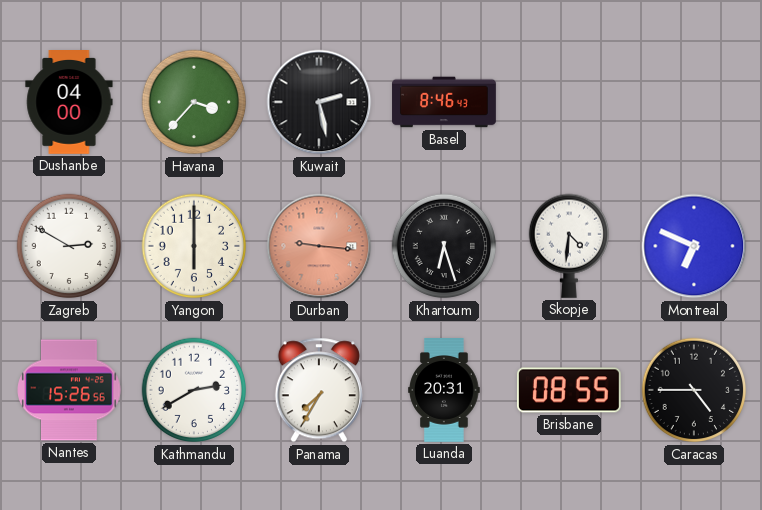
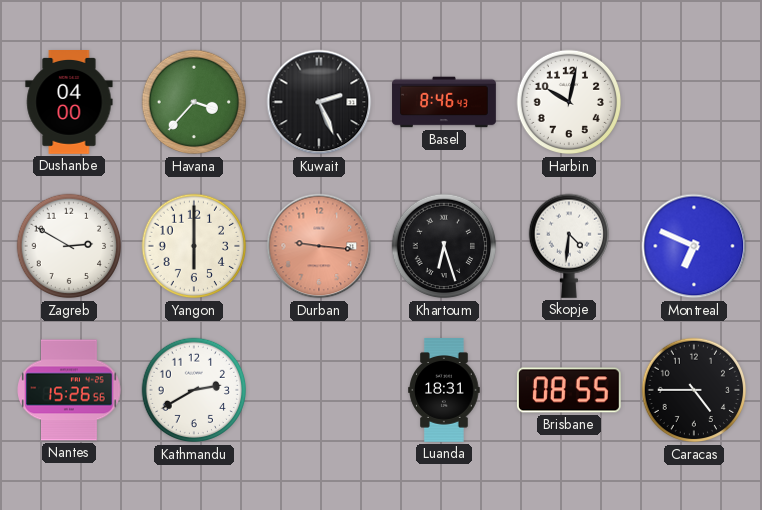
Kuwait: 2:28 -> 2:26
Harbin: none -> 10:02
Panama: 7:35 -> none
Luanda: 20:31 -> 18:31
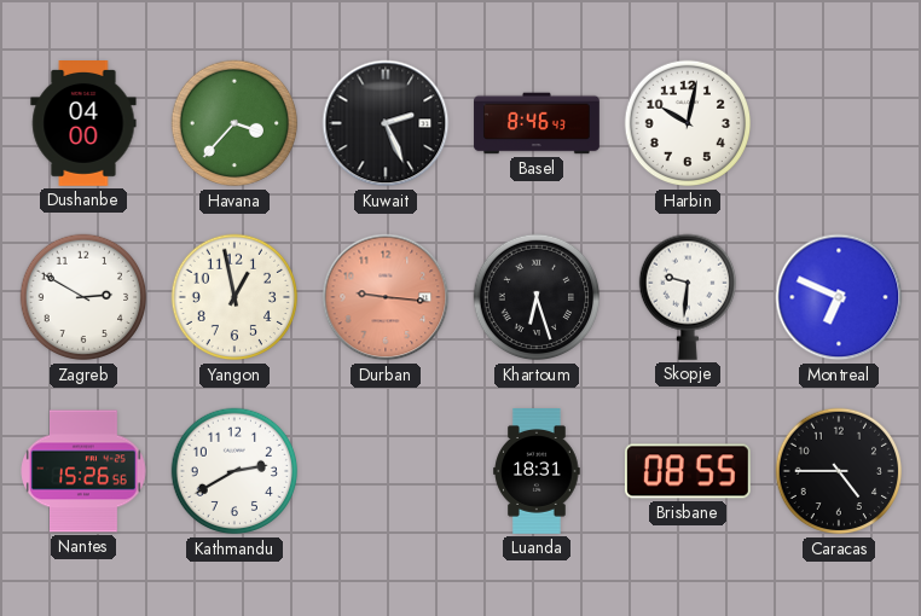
Yangon: 6:00 -> 12:58
Skopje: 4:31 -> 9:31
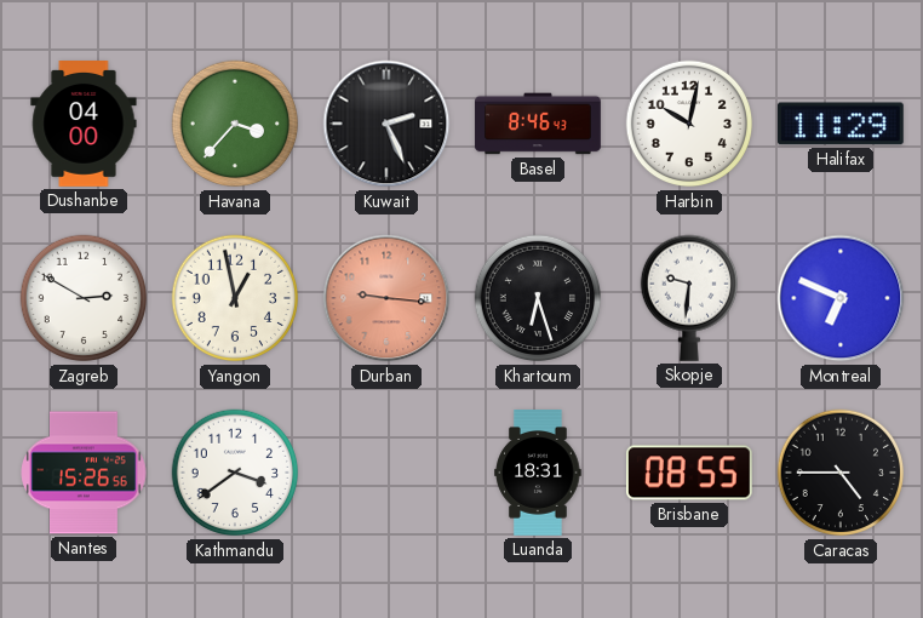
Halifax: none -> 11:29
Kathmandu: 2:40 -> 3:39
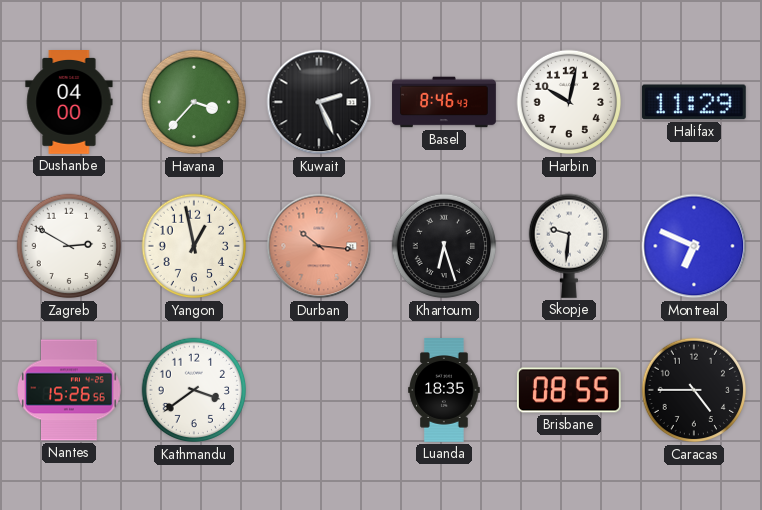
Durban: 9:16 -> 10:16
Luanda: 18:31 -> 18:35
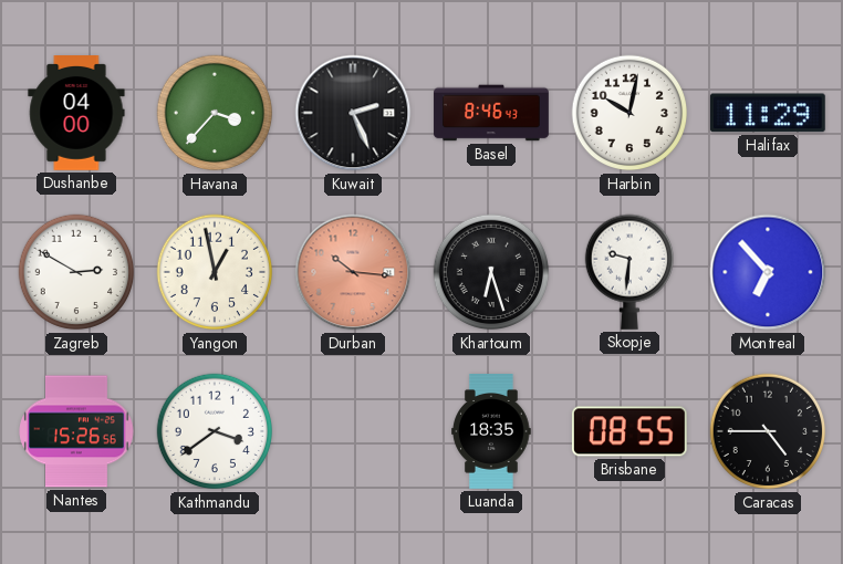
Montreal: 6:49 -> 6:53
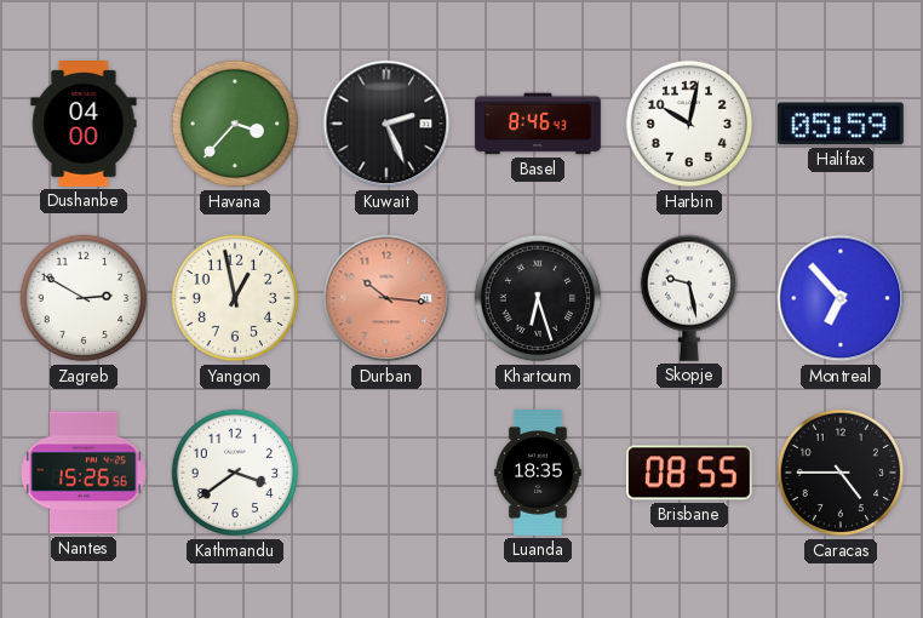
Halifax: 11:29 -> 05:59
Skopje: 9:31 -> 9:28
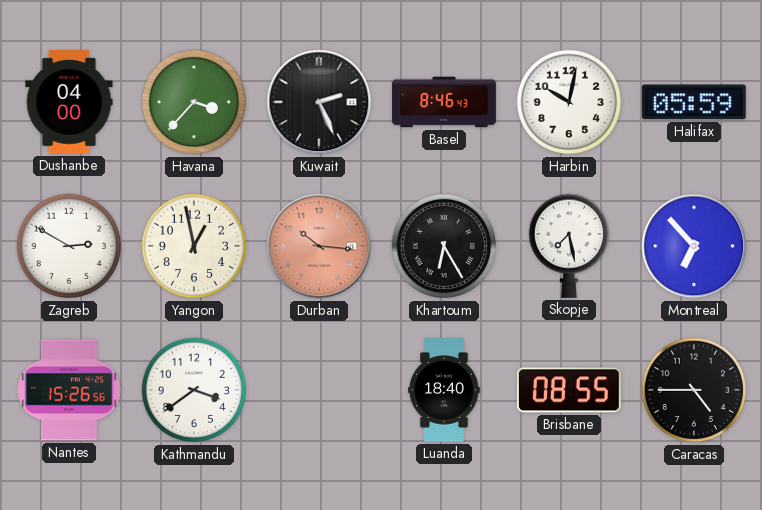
Khartoum: 6:27 -> 6:25
Skopje: 9:28 -> 7:28
Luanda: 18:35 -> 18:40
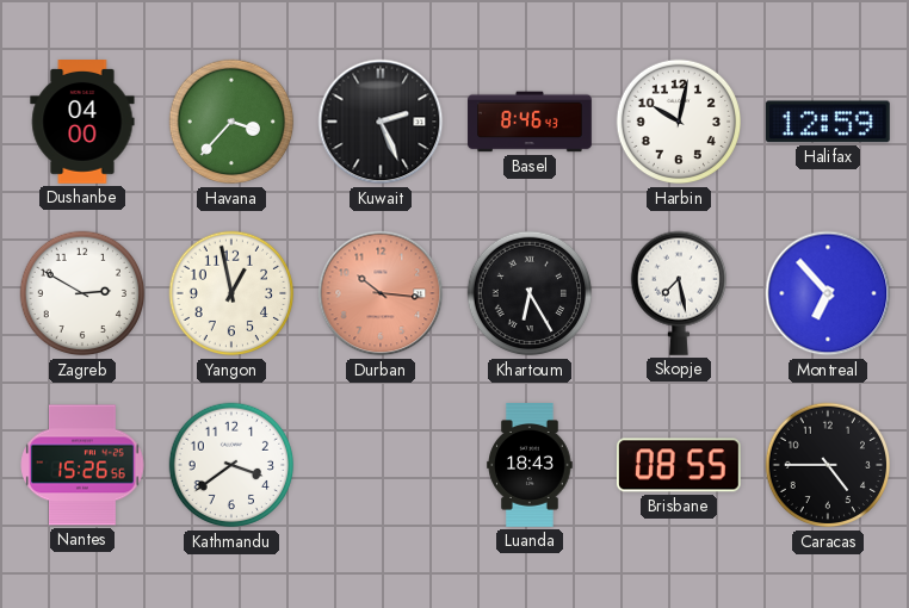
Halifax: 05:59 -> 12:59
Luanda: 18:40 -> 18:43
